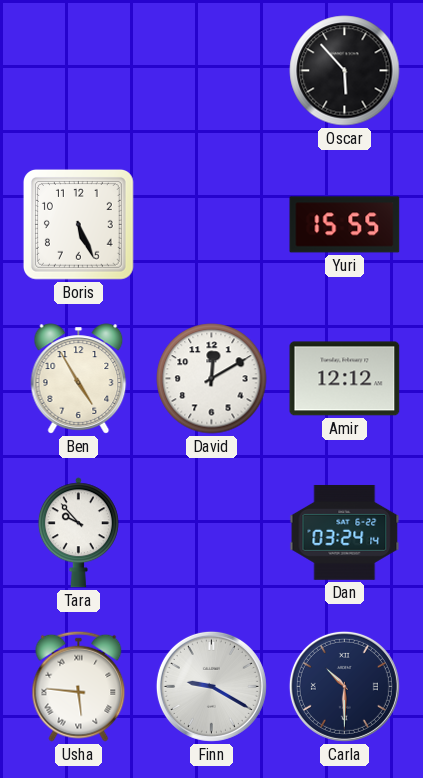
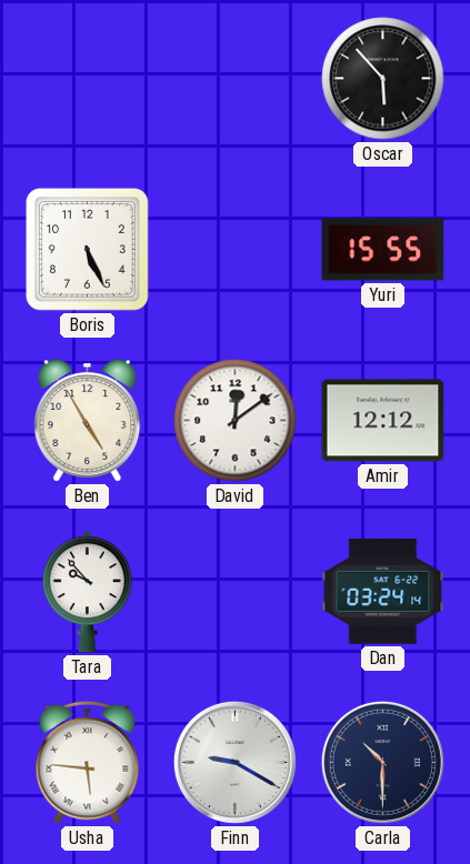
David: 12:10 -> 12:09
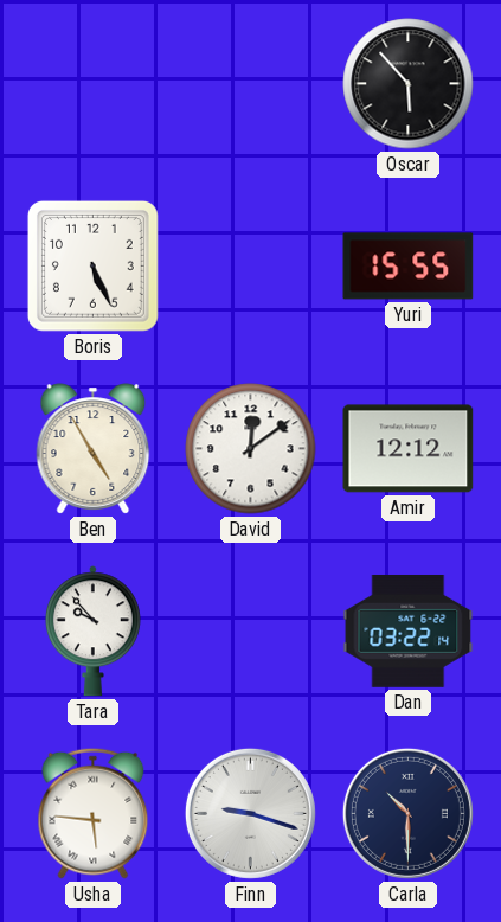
Dan: 03:24 -> 03:22
Finn: 9:20 -> 9:18
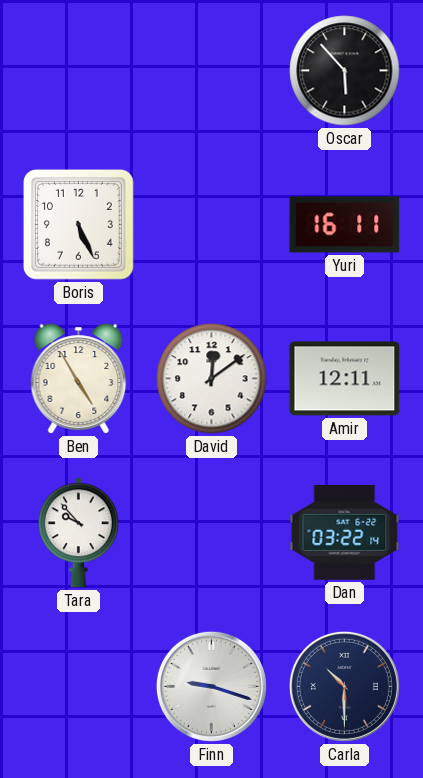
Yuri: 15:55 -> 16:11
Amir: 12:12 -> 12:11
Usha: 5:46 -> none
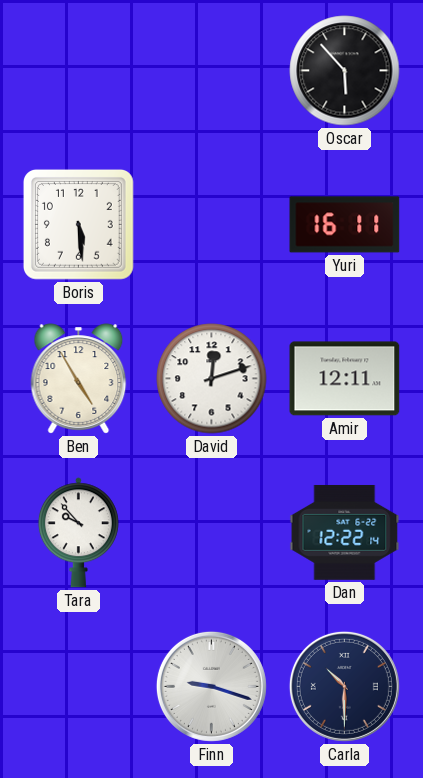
Boris: 5:26 -> 5:29
David: 12:09 -> 12:12
Dan: 03:22 -> 12:22
